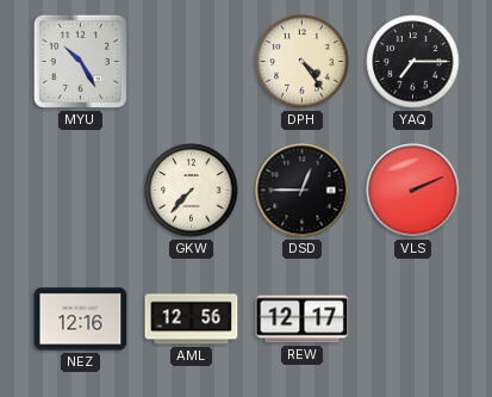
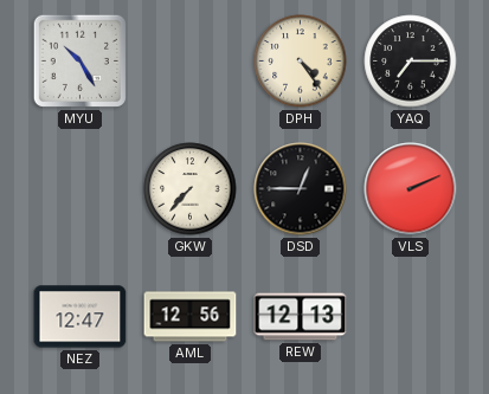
NEZ: 12:16 -> 12:47
REW: 12:17 -> 12:13
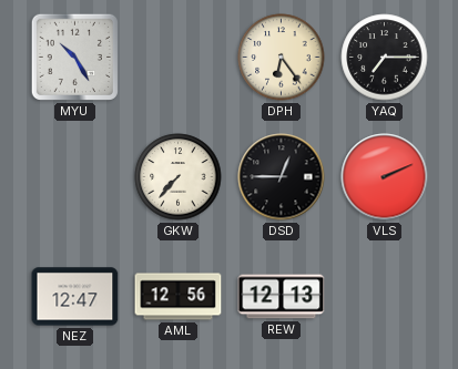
DPH: 4:24 -> 6:24
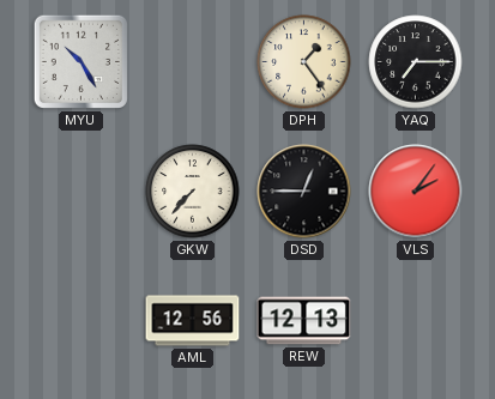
DPH: 6:24 -> 1:24
VLS: 2:11 -> 2:06
NEZ: 12:47 -> none
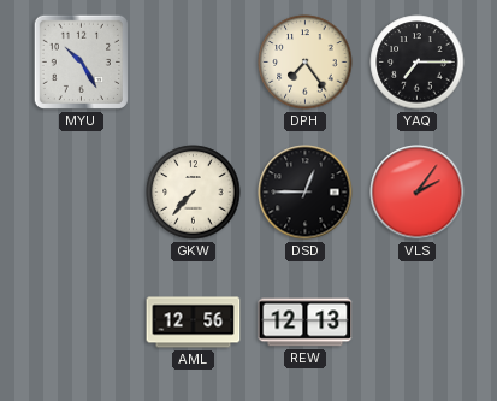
DPH: 1:24 -> 7:24
